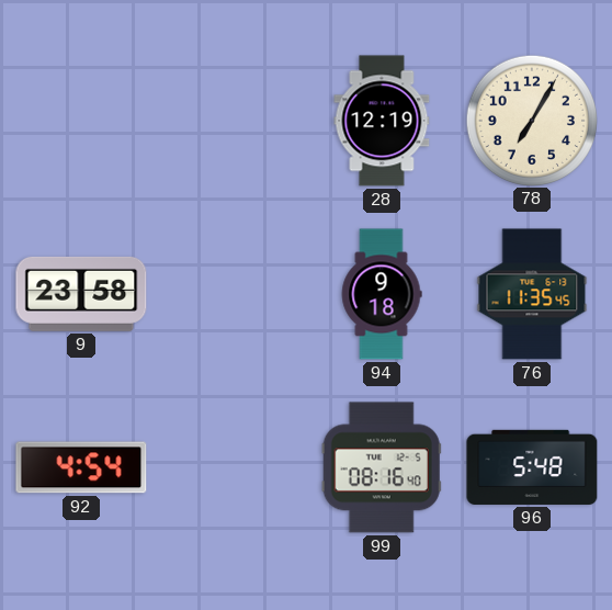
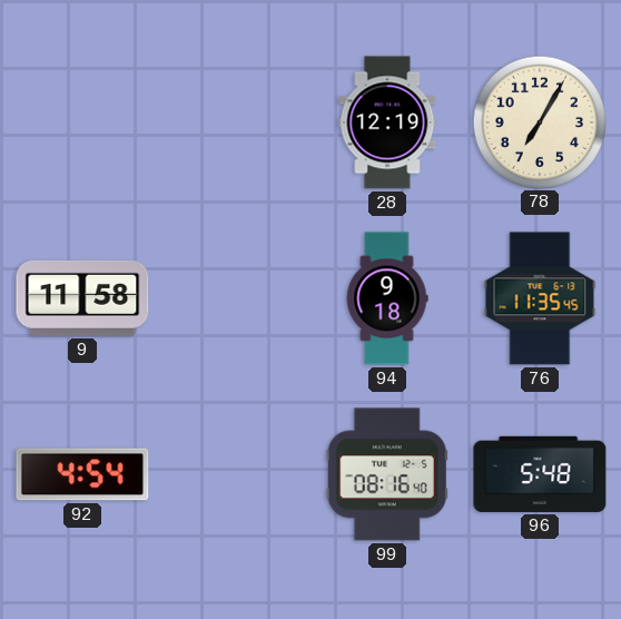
9: 23:58 -> 11:58
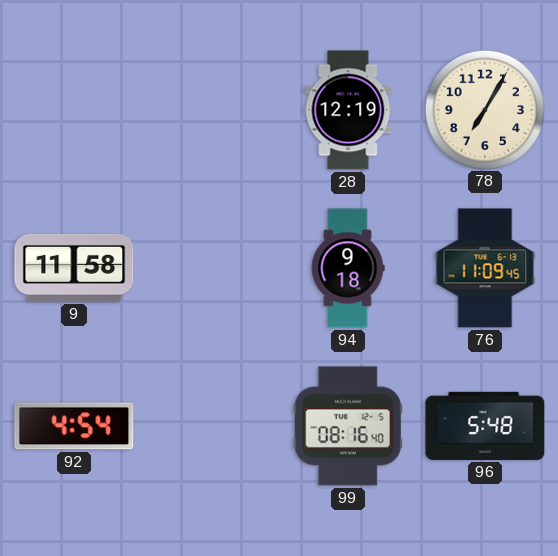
76: 11:35 -> 11:09
